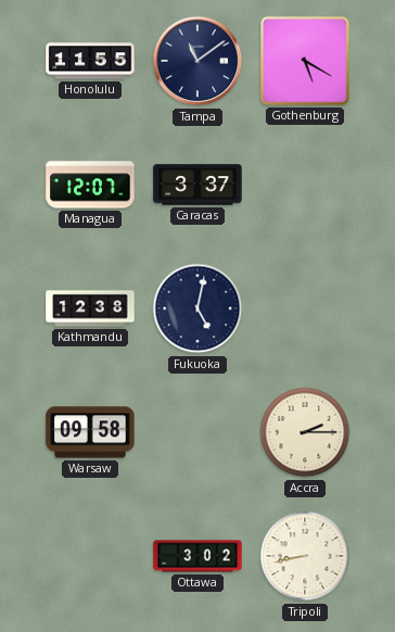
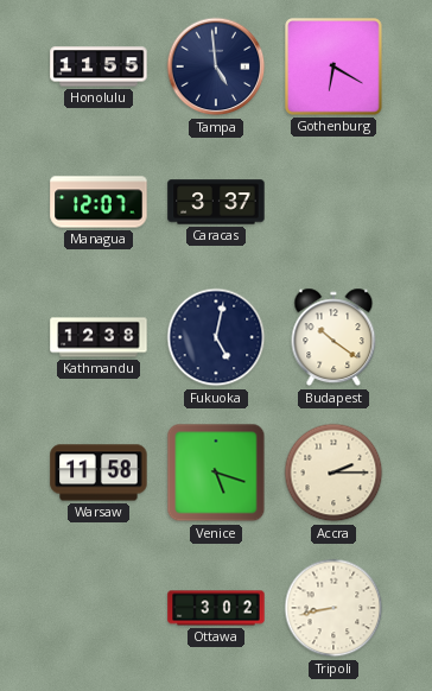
Tampa: 11:09 -> 4:59
Gothenburg: 5:20 -> 6:20
Budapest: none -> 10:21
Warsaw: 09:58 -> 11:58
Venice: none -> 5:18
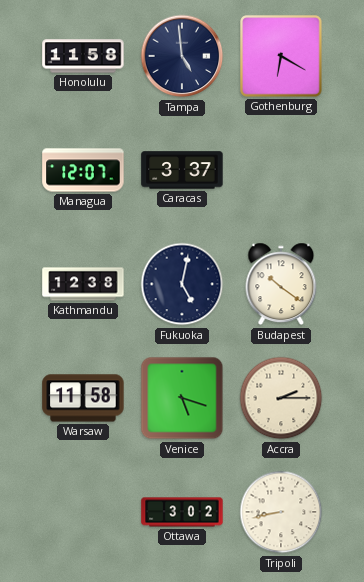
Honolulu: 11:55 -> 11:58
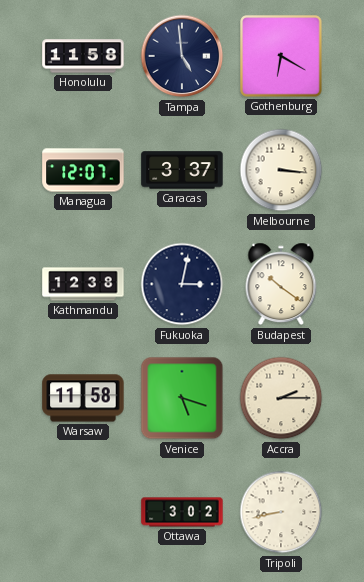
Melbourne: none -> 3:16
Fukuoka: 5:02 -> 3:02
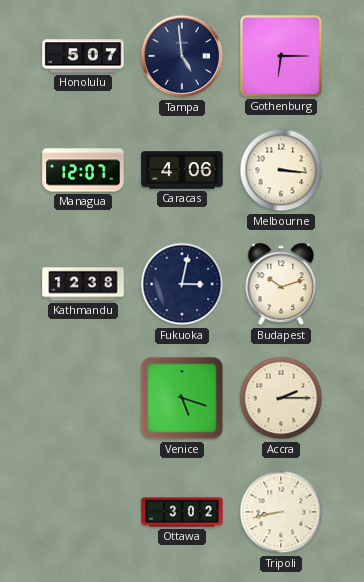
Honolulu: 11:58 -> 5:07
Gothenburg: 6:20 -> 6:15
Caracas: 3:37 -> 4:06
Budapest: 10:21 -> 10:12
Warsaw: 11:58 -> none
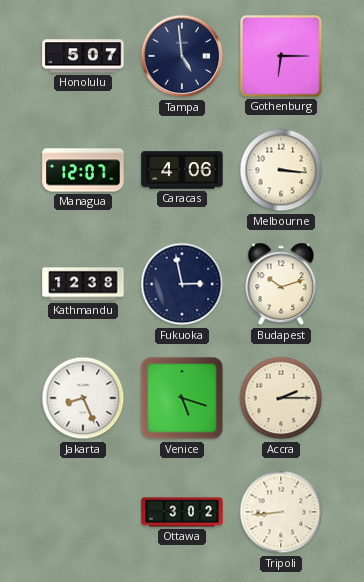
Fukuoka: 3:02 -> 2:58
Jakarta: none -> 8:26
Tripoli: 8:43 -> 8:44
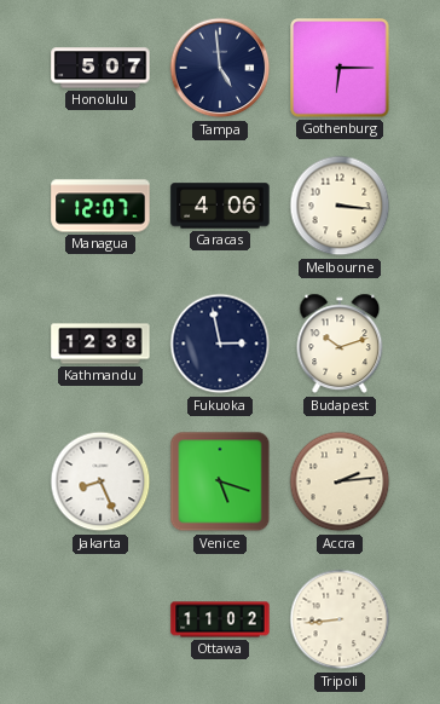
Accra: 2:15 -> 2:14
Ottawa: 3:02 -> 11:02
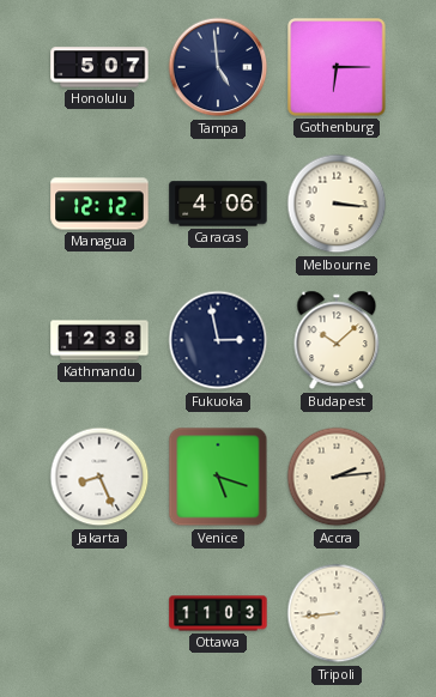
Managua: 12:07 -> 12:12
Budapest: 10:12 -> 10:08
Ottawa: 11:02 -> 11:03
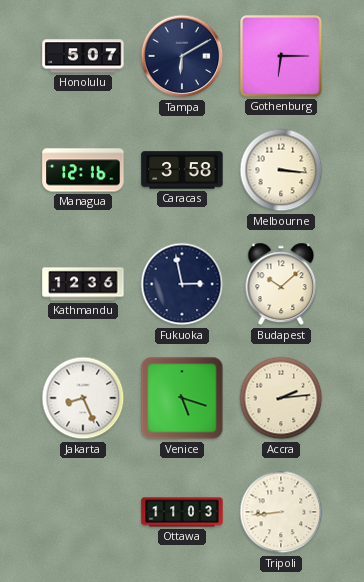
Tampa: 4:59 -> 6:10
Managua: 12:12 -> 12:16
Caracas: 4:06 -> 3:58
Kathmandu: 12:38 -> 12:36
